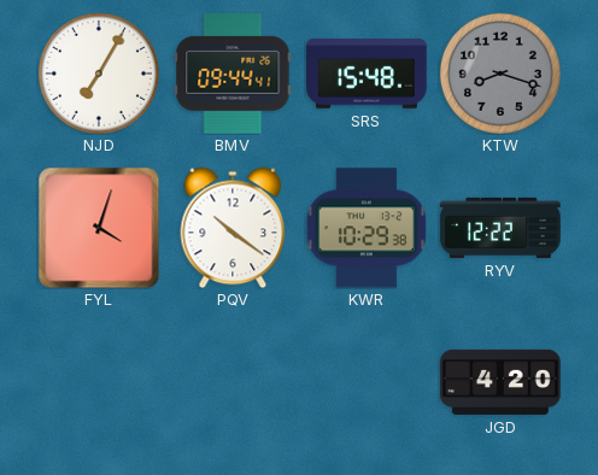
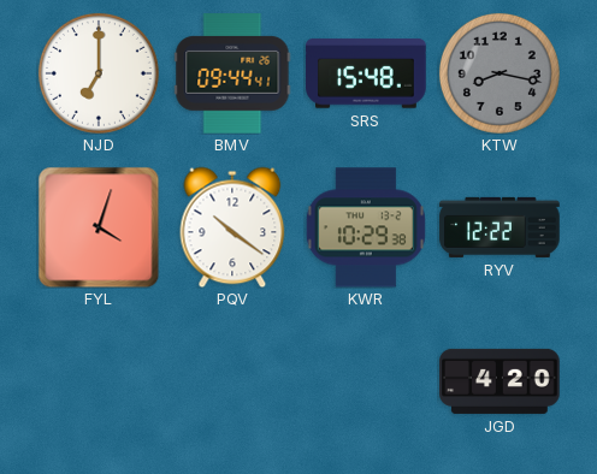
NJD: 7:05 -> 7:00
KTW: 8:18 -> 8:17
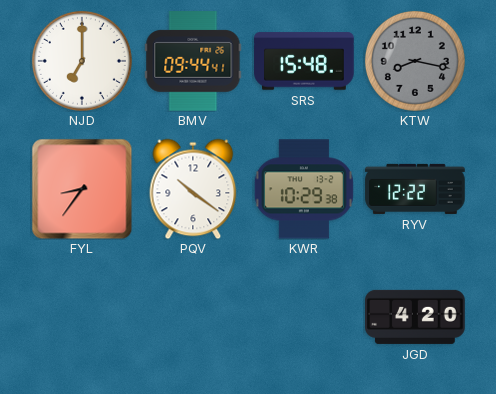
FYL: 4:03 -> 8:36
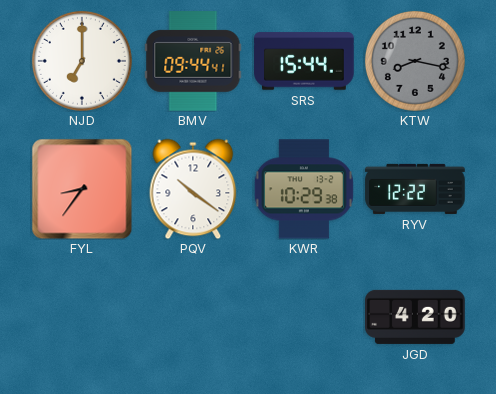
SRS: 15:48 -> 15:44
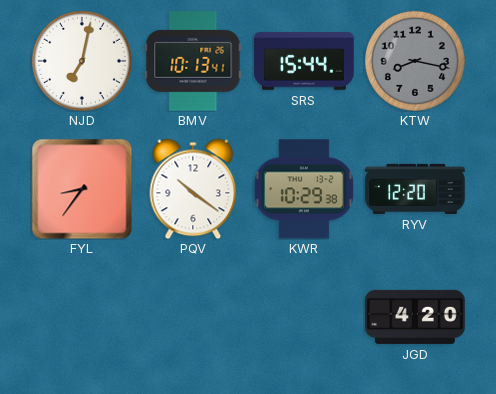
NJD: 7:00 -> 7:02
BMV: 09:44 -> 10:13
RYV: 12:22 -> 12:20
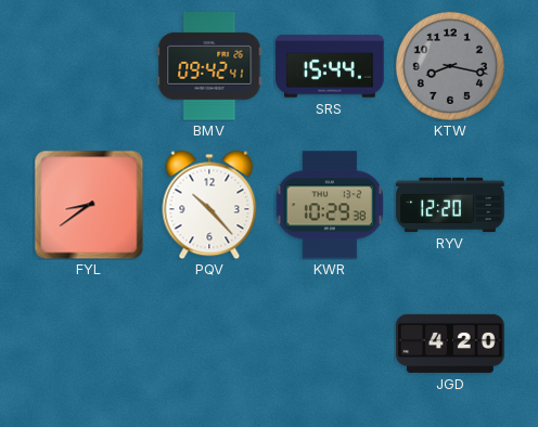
NJD: 7:02 -> none
BMV: 10:13 -> 09:42
FYL: 8:36 -> 8:39
PQV: 10:21 -> 10:23
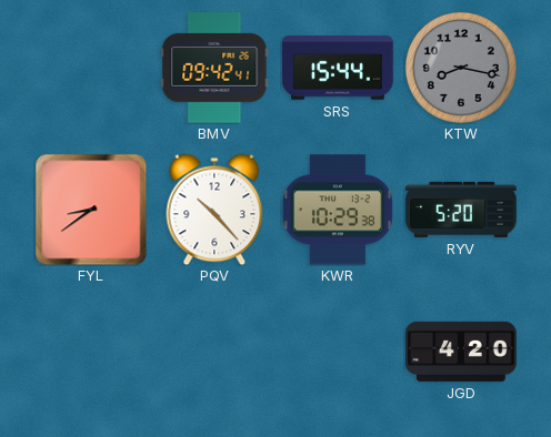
RYV: 12:20 -> 5:20
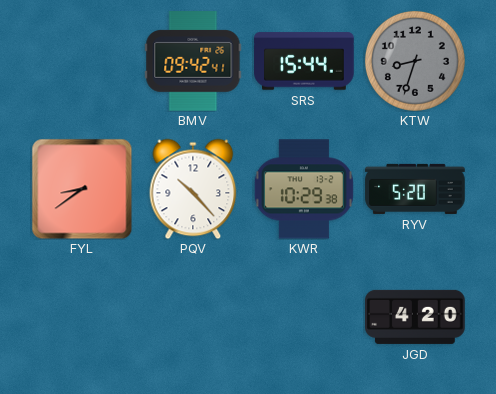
KTW: 8:17 -> 8:33
